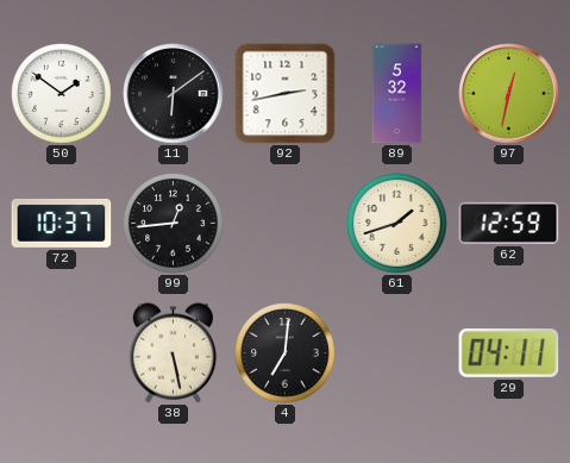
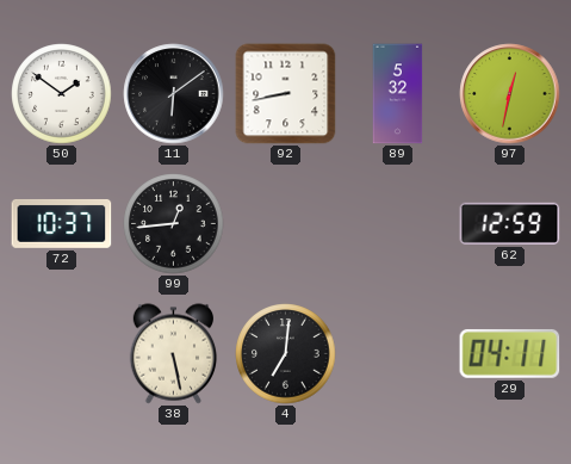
92: 2:43 -> 8:43
61: 1:42 -> none
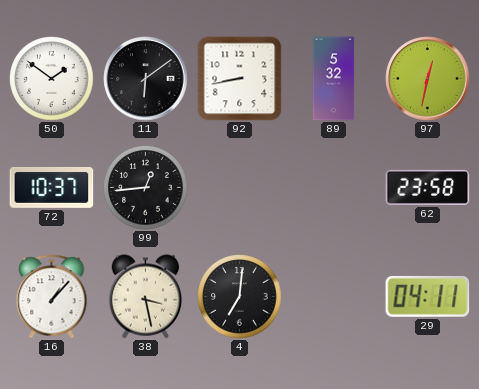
62: 12:59 -> 23:58
16: none -> 1:07
38: 5:28 -> 3:28
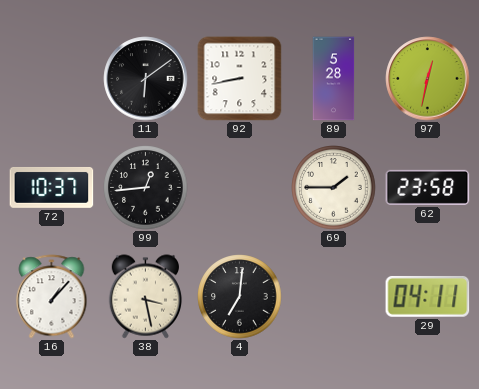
50: 1:51 -> none
89: 5:32 -> 5:28
69: none -> 1:45
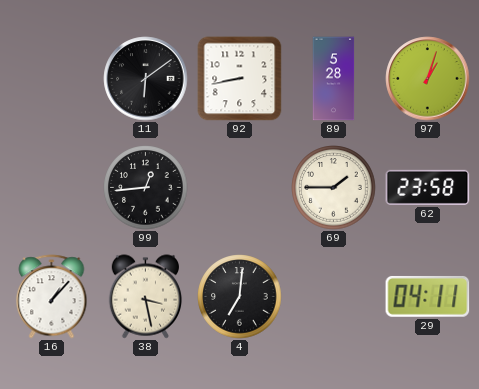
97: 12:32 -> 1:03
72: 10:37 -> none
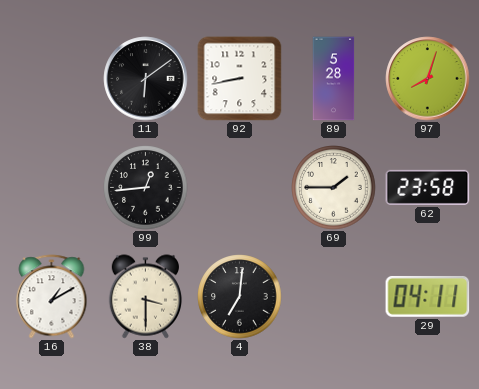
97: 1:03 -> 8:03
16: 1:07 -> 1:10
38: 3:28 -> 3:30
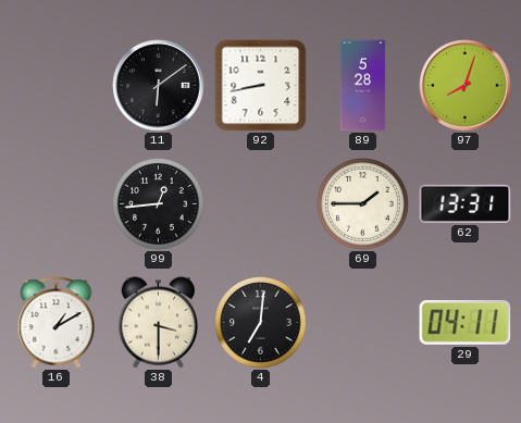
62: 23:58 -> 13:31
